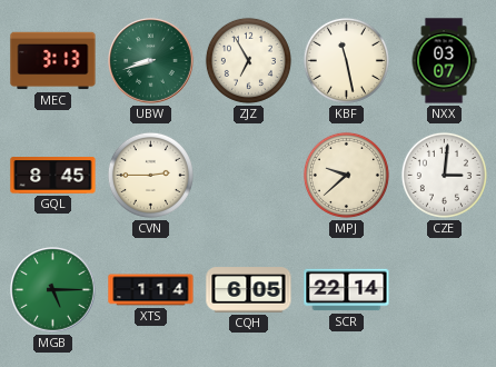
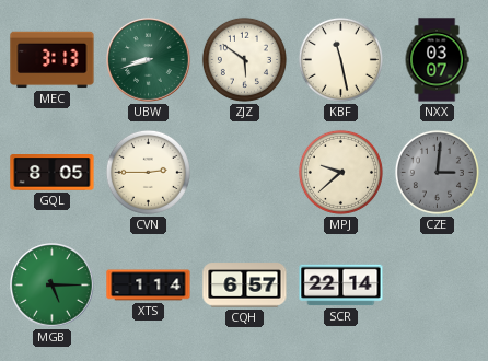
ZJZ: 6:55 -> 5:51
GQL: 8:45 -> 8:05
CZE dial: white -> grey
CQH: 6:05 -> 6:57
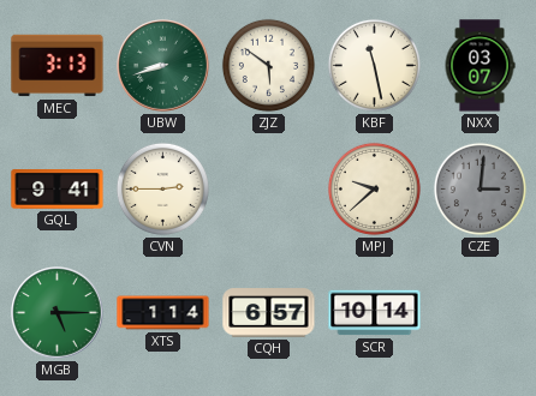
GQL: 8:05 -> 9:41
SCR: 22:14 -> 10:14
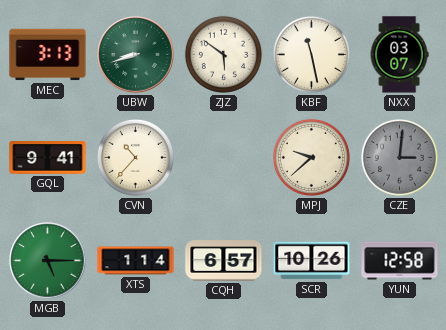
CVN: 2:45 -> 10:37
SCR: 10:14 -> 10:26
YUN: none -> 12:58
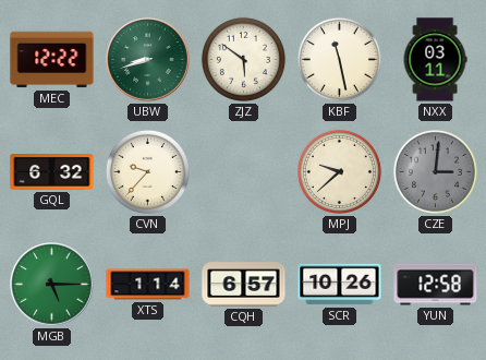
MEC: 3:13 -> 12:22
NXX: 03:07 -> 03:11
GQL: 9:41 -> 6:32
CVN: 10:37 -> 9:37
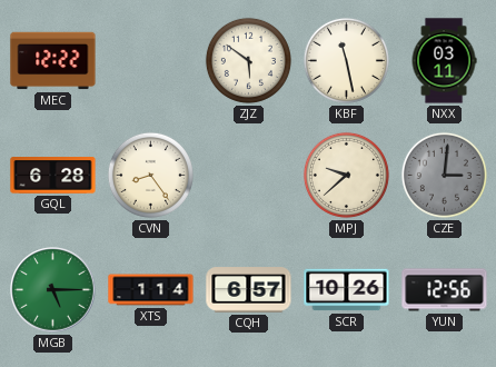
UBW: 8:42 -> none
GQL: 6:32 -> 6:28
CVN: 9:37 -> 8:24
YUN: 12:58 -> 12:56
